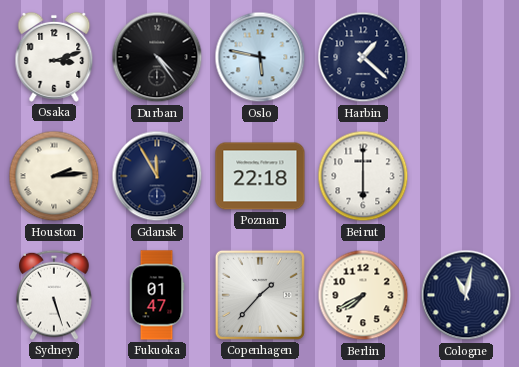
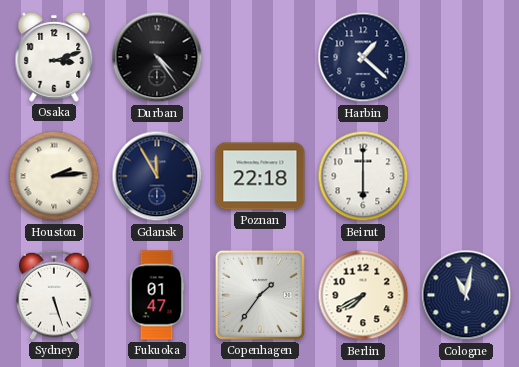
Oslo: 5:47 -> none
Copenhagen: 1:37 -> 1:36
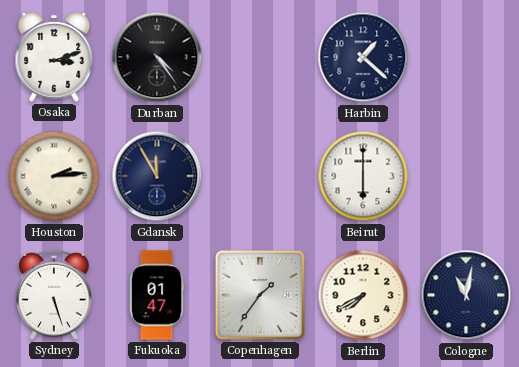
Poznan: 22:18 -> none
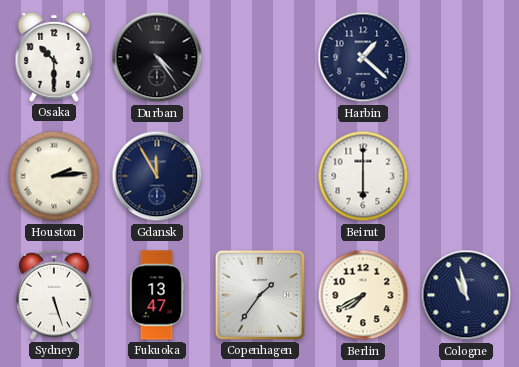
Osaka: 3:12 -> 10:30
Fukuoka: 01:47 -> 13:47
Cologne: 11:02 -> 10:58
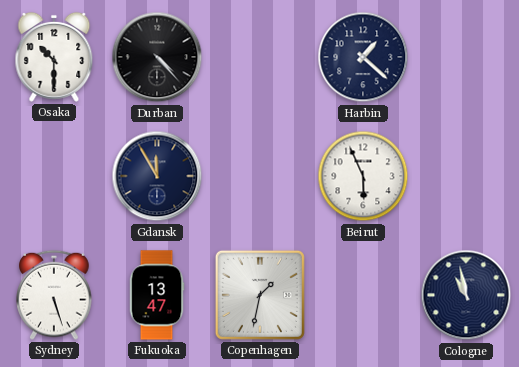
Durban: 4:24 -> 4:23
Houston: 2:14 -> none
Beirut: 6:00 -> 5:56
Copenhagen: 1:36 -> 1:32
Berlin: 7:40 -> none
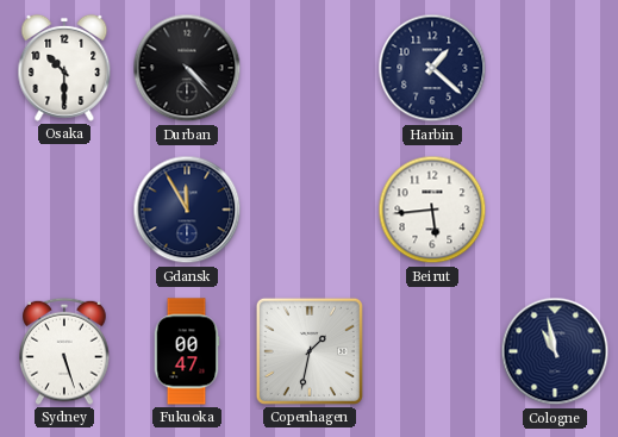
Beirut: 5:56 -> 5:44
Fukuoka: 13:47 -> 00:47
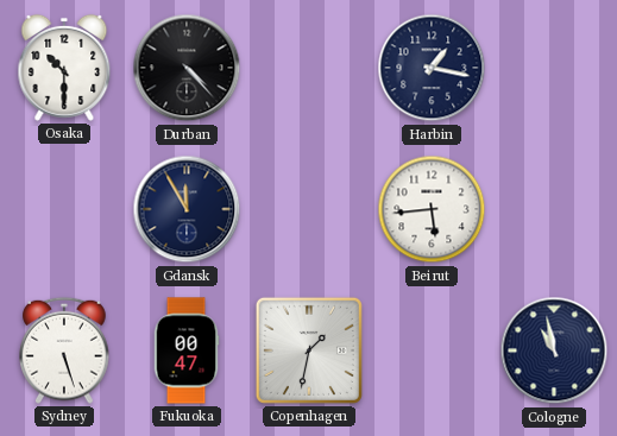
Harbin: 1:22 -> 1:17
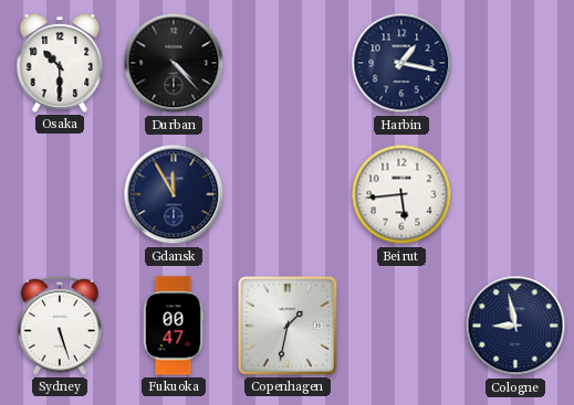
Cologne: 10:58 -> 8:58
